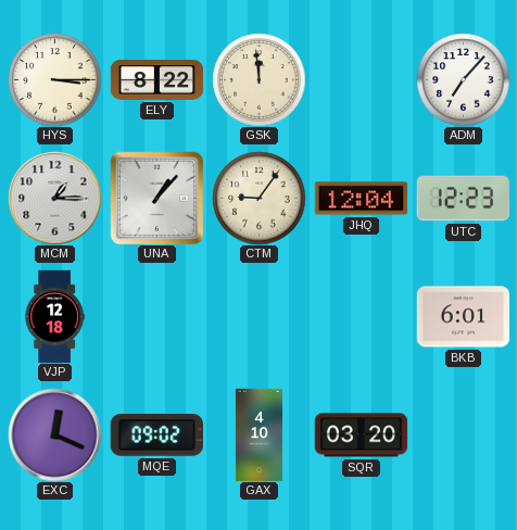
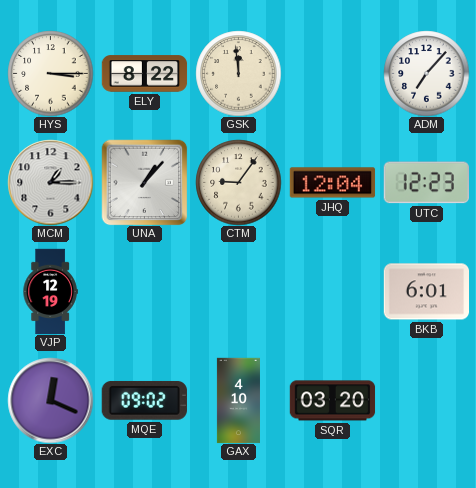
VJP: 12:18 -> 12:19
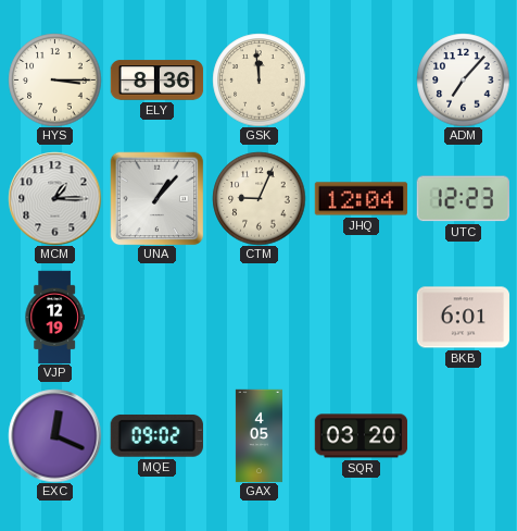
ELY: 8:22 -> 8:36
CTM: 9:06 -> 9:04
GAX: 4:10 -> 4:05
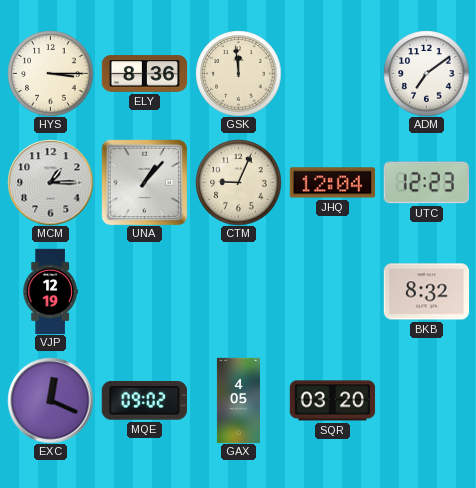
ADM: 7:07 -> 7:09
BKB: 6:01 -> 8:32
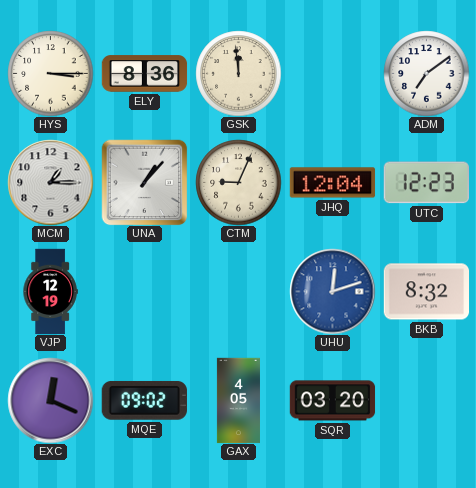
UHU: none -> 12:12
